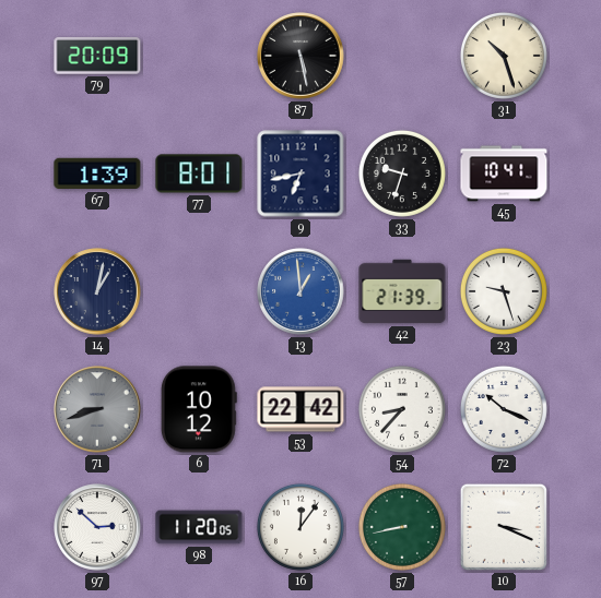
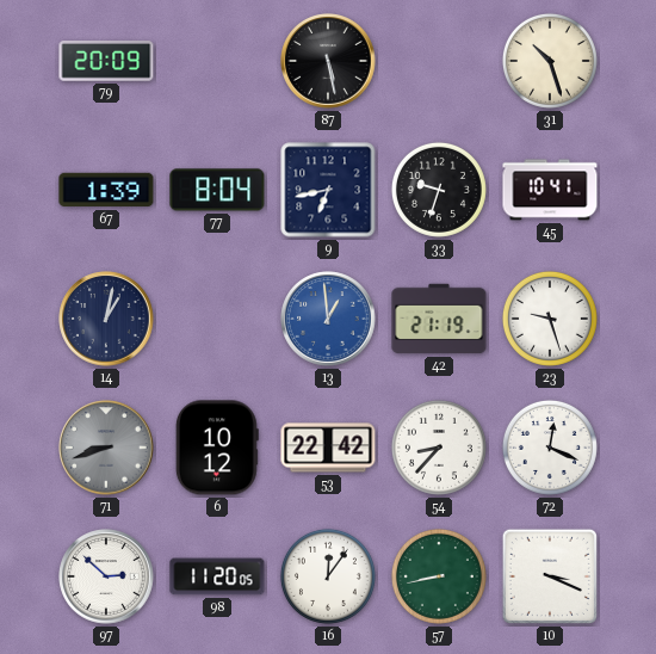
77: 8:01 -> 8:04
42: 21:39 -> 21:19
72: 10:19 -> 12:19
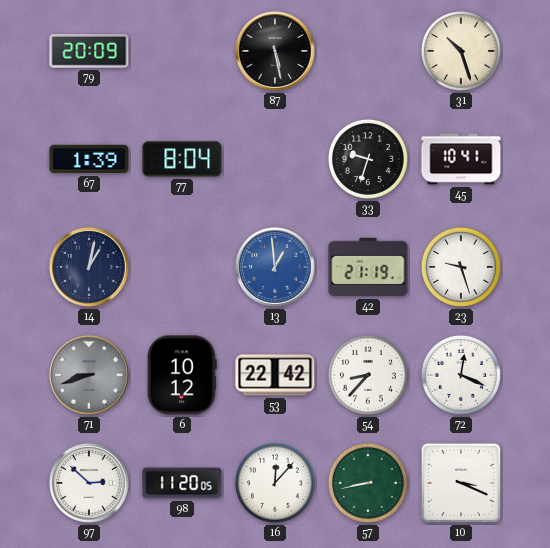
9: 6:43 -> none
16: 12:06 -> 12:07
